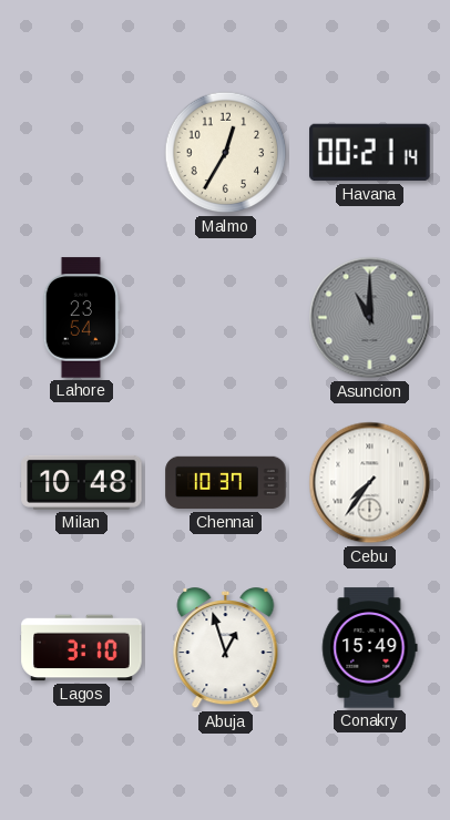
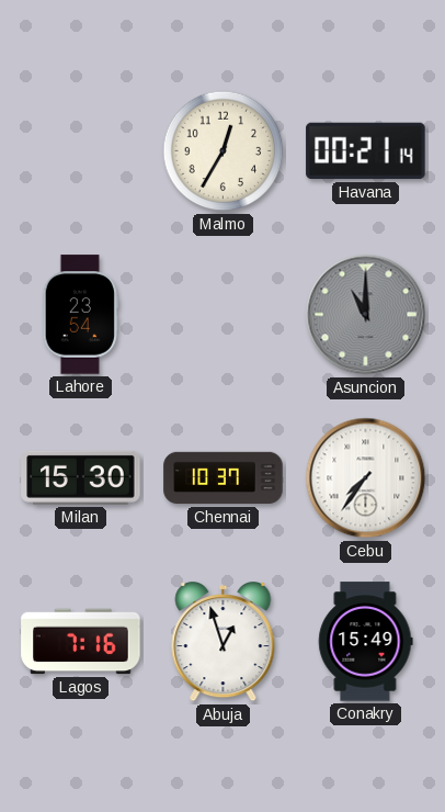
Milan: 10:48 -> 15:30
Lagos: 3:10 -> 7:16
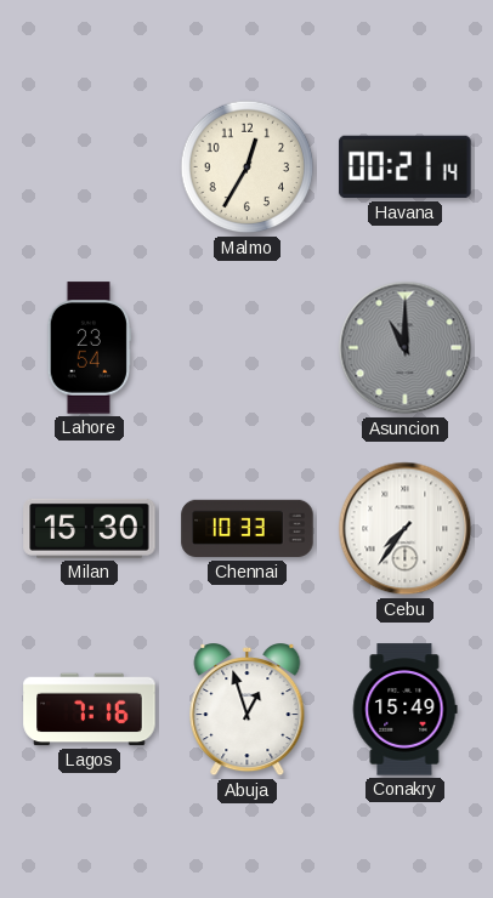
Chennai: 10:37 -> 10:33
